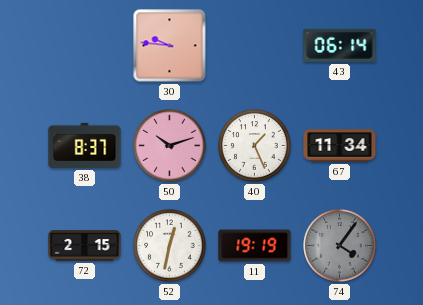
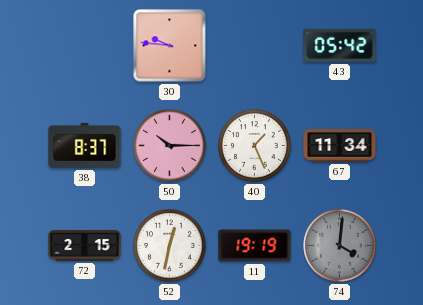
43: 06:14 -> 05:42
50: 10:12 -> 10:15
74: 4:06 -> 4:01
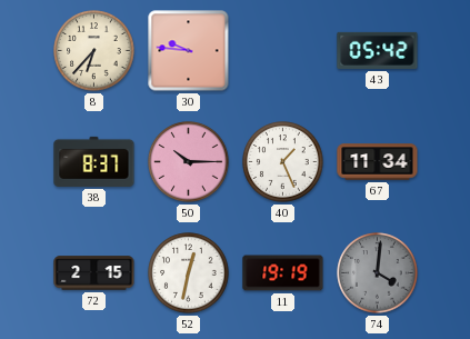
8: none -> 6:37
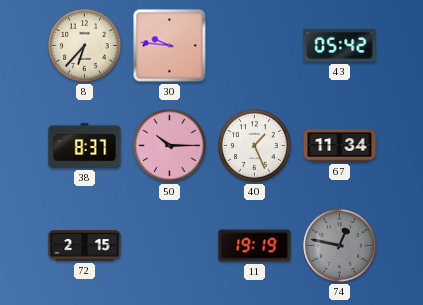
52: 12:32 -> none
74: 4:01 -> 12:47
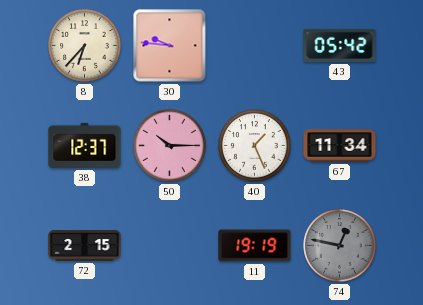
38: 8:37 -> 12:37
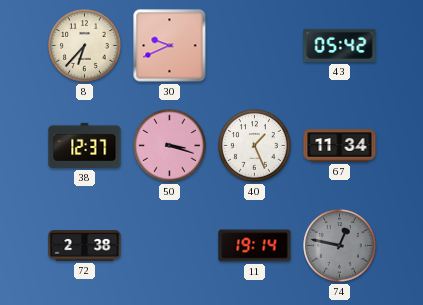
30: 9:46 -> 9:41
50: 10:15 -> 3:18
72: 2:15 -> 2:38
11: 19:19 -> 19:14
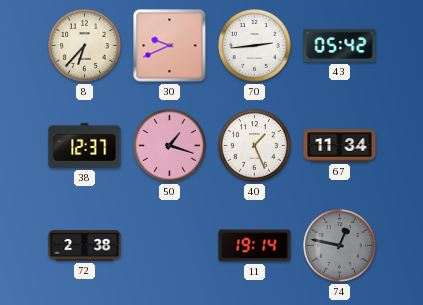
70: none -> 2:44
50: 3:18 -> 1:18
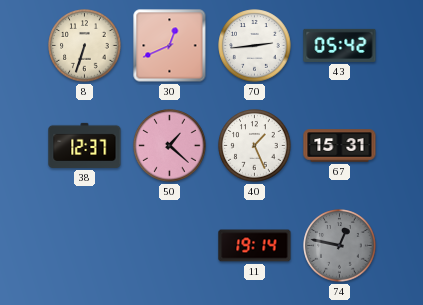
8: 6:37 -> 6:33
30: 9:41 -> 12:41
50: 1:18 -> 1:22
67: 11:34 -> 15:31
72: 2:38 -> none
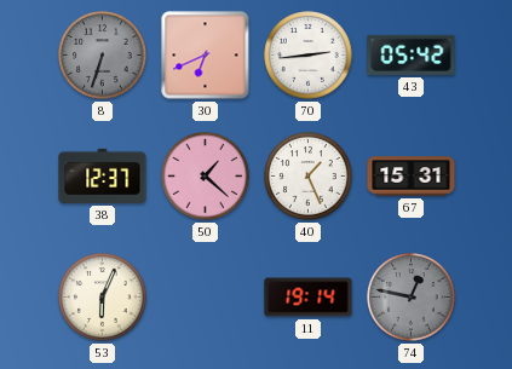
8 dial: cream -> grey
30: 12:41 -> 6:41
53: none -> 6:04
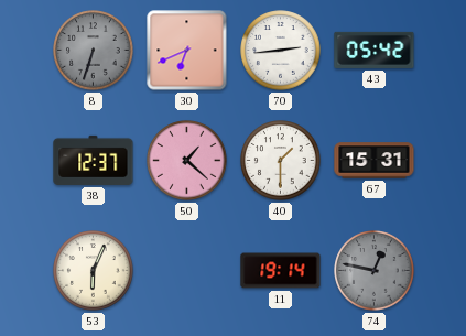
40: 1:26 -> 1:30
